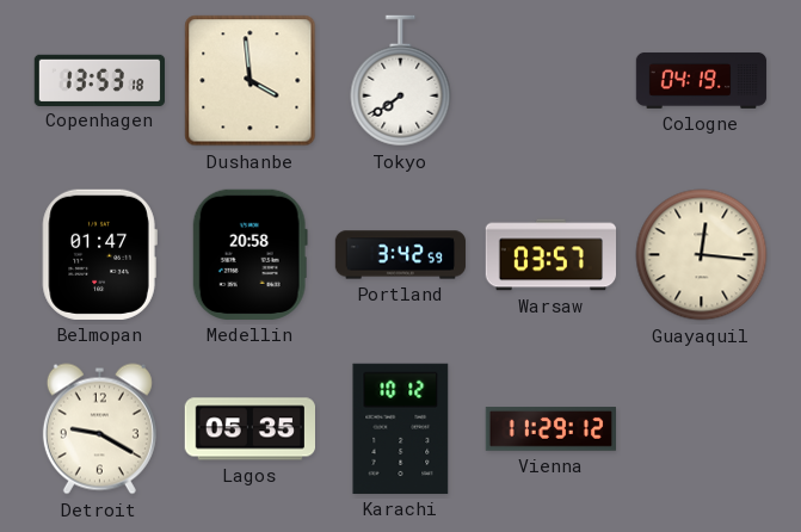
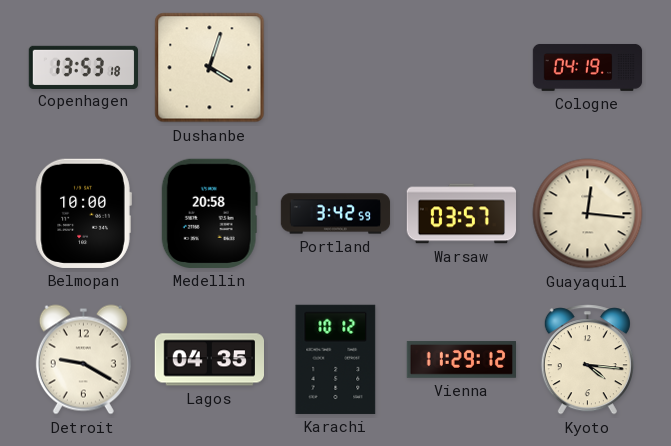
Dushanbe: 3:59 -> 4:03
Tokyo: 7:39 -> none
Belmopan: 01:47 -> 10:00
Lagos: 05:35 -> 04:35
Kyoto: none -> 4:16
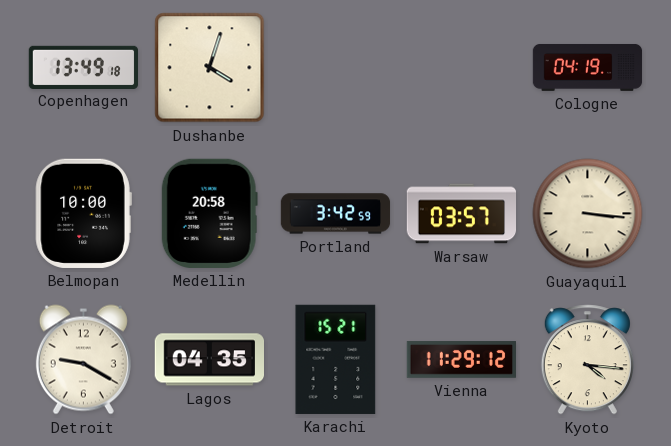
Copenhagen: 13:53 -> 13:49
Guayaquil: 12:16 -> 3:16
Karachi: 10:12 -> 15:21
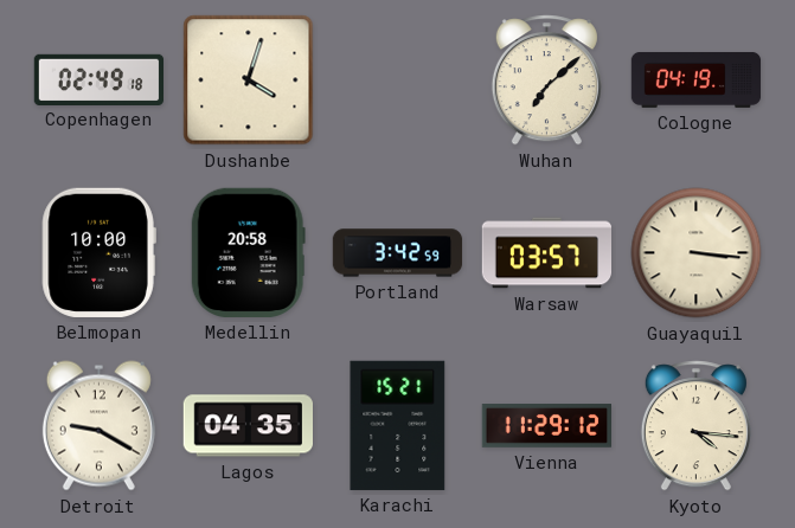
Copenhagen: 13:49 -> 02:49
Wuhan: none -> 7:08
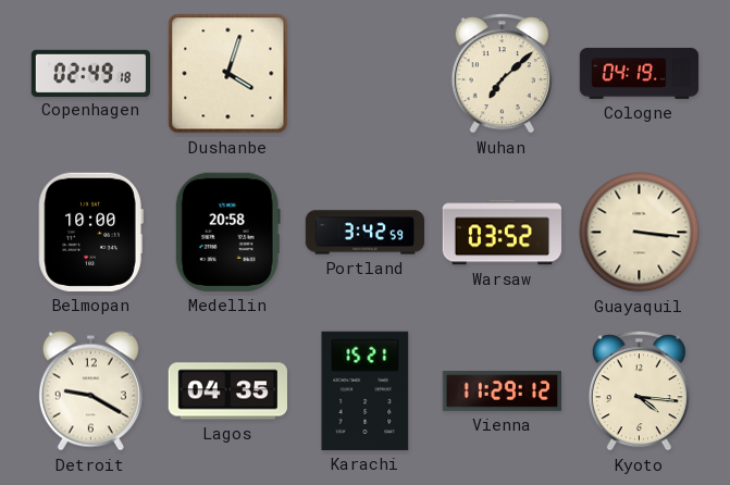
Warsaw: 03:57 -> 03:52
